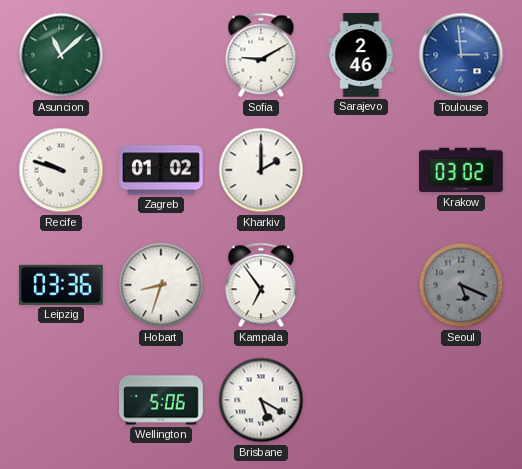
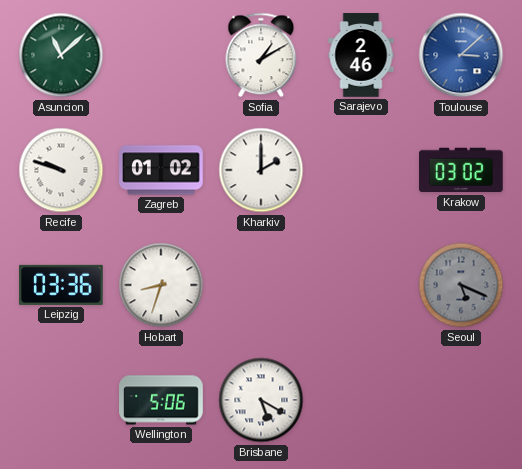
Sofia: 9:10 -> 1:10
Toulouse: 2:59 -> 3:08
Kampala: 6:54 -> none
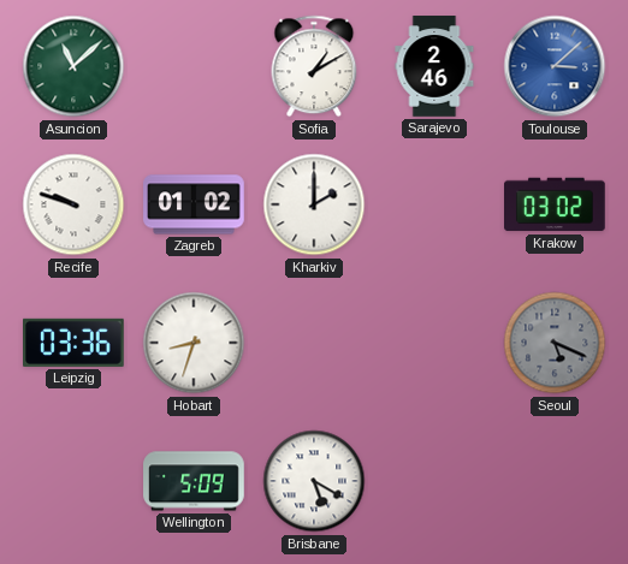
Wellington: 5:06 -> 5:09
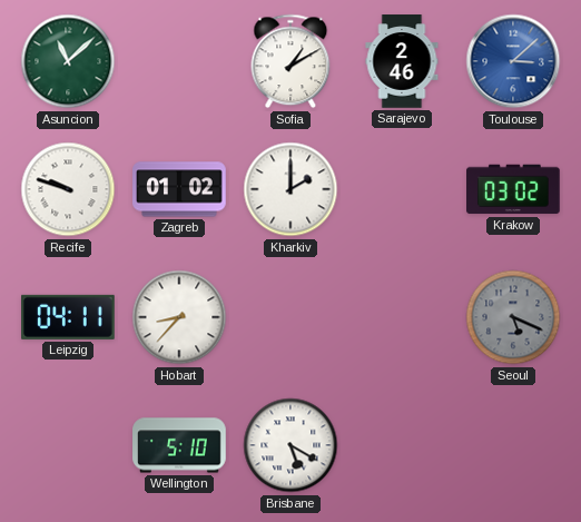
Leipzig: 03:36 -> 04:11
Hobart: 8:33 -> 8:37
Wellington: 5:09 -> 5:10
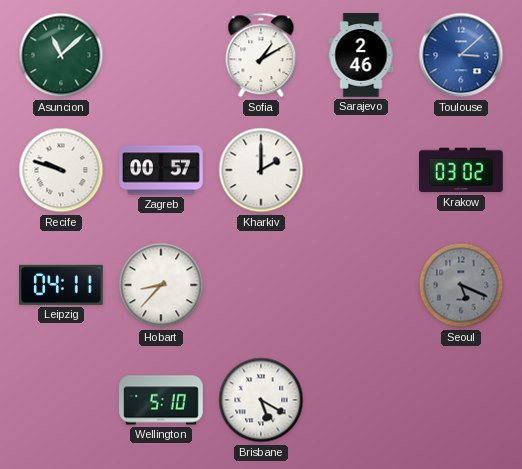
Zagreb: 01:02 -> 00:57
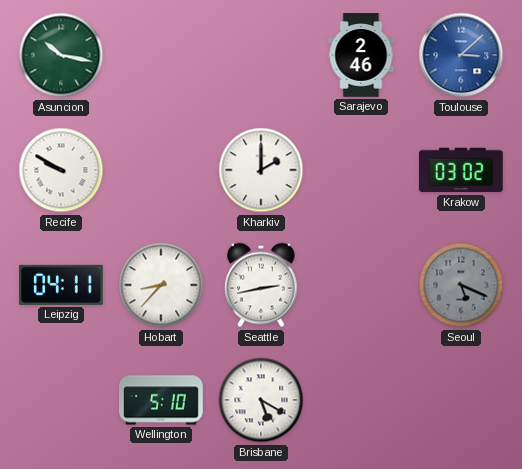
Asuncion: 11:08 -> 10:17
Sofia: 1:10 -> none
Recife: 9:48 -> 9:50
Zagreb: 00:57 -> none
Seattle: none -> 2:43
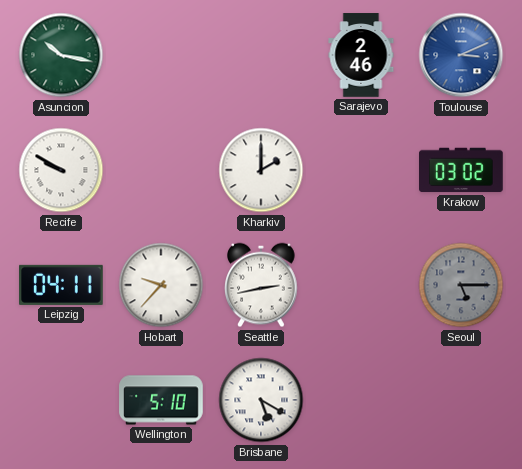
Toulouse: 3:08 -> 3:11
Hobart: 8:37 -> 9:37
Seoul: 5:19 -> 5:15
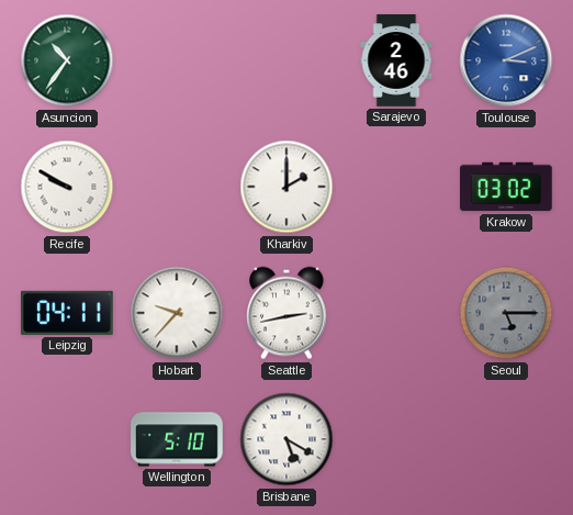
Asuncion: 10:17 -> 10:36
